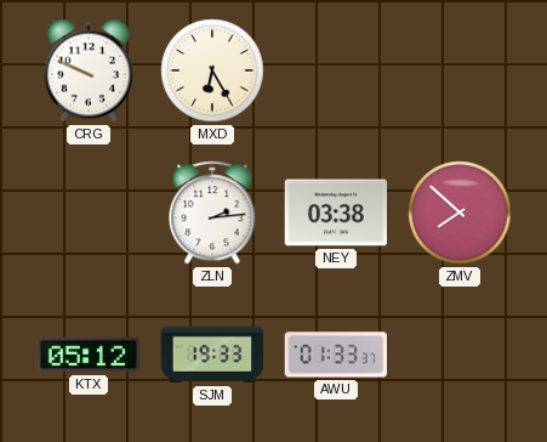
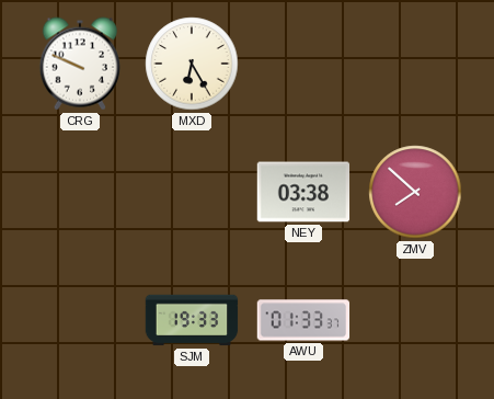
ZLN: 2:14 -> none
KTX: 05:12 -> none
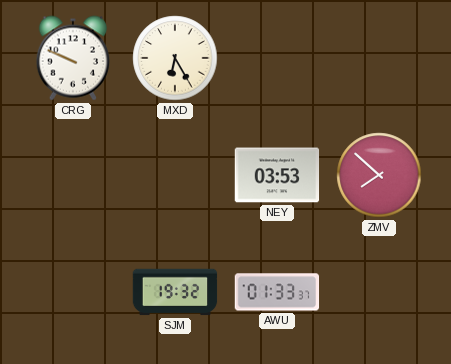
NEY: 03:38 -> 03:53
SJM: 19:33 -> 19:32
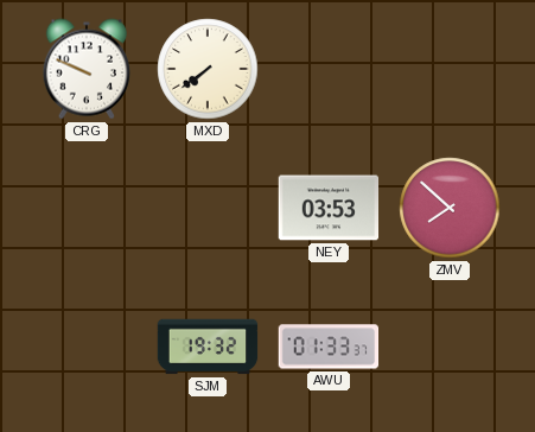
MXD: 6:25 -> 7:39
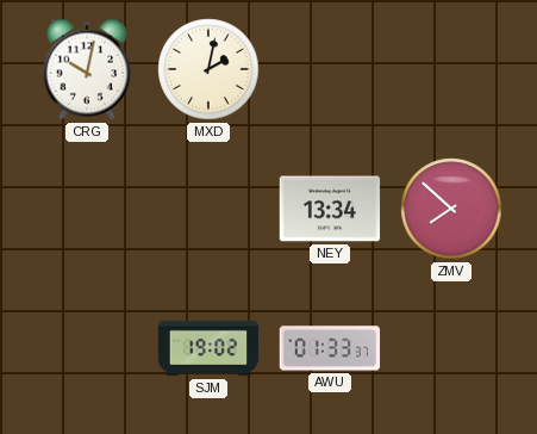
CRG: 9:49 -> 10:02
MXD: 7:39 -> 2:02
NEY: 03:53 -> 13:34
SJM: 19:32 -> 19:02
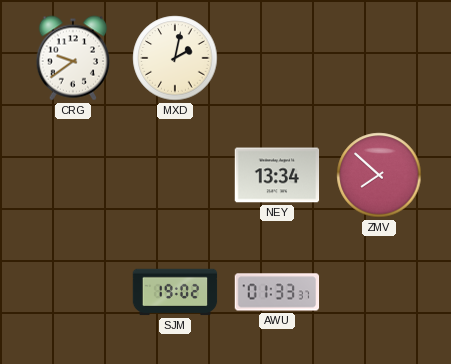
CRG: 10:02 -> 9:39
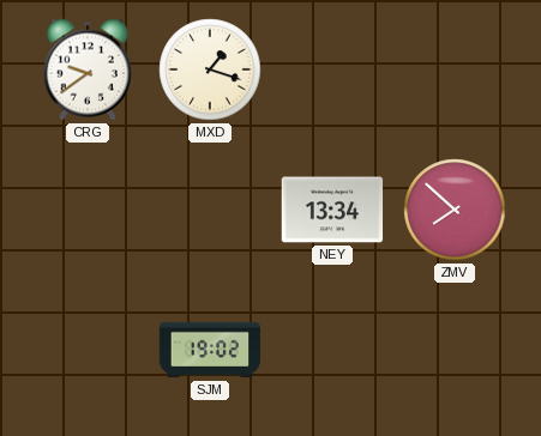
MXD: 2:02 -> 1:18
AWU: 01:33 -> none
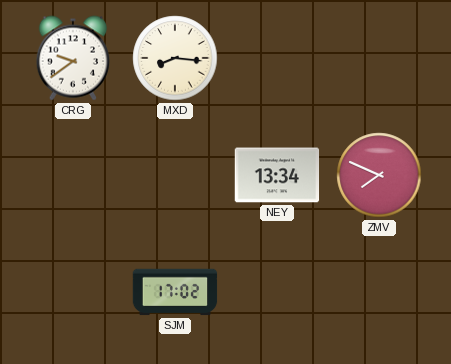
MXD: 1:18 -> 8:16
ZMV: 7:52 -> 7:49
SJM: 19:02 -> 17:02
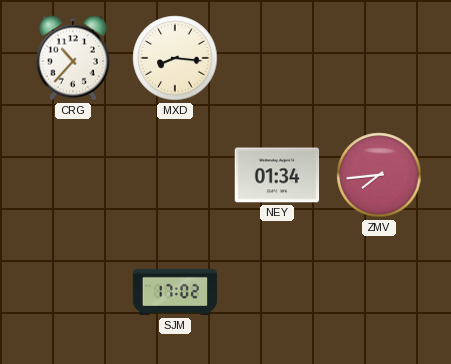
CRG: 9:39 -> 10:37
NEY: 13:34 -> 01:34
ZMV: 7:49 -> 7:44
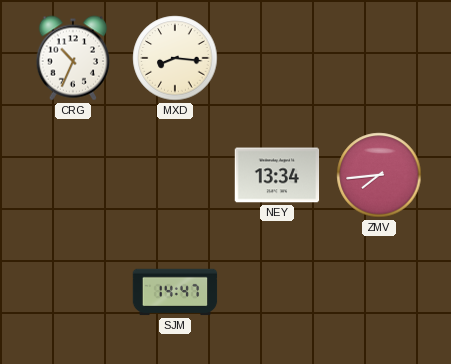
CRG: 10:37 -> 10:34
NEY: 01:34 -> 13:34
SJM: 17:02 -> 14:47
